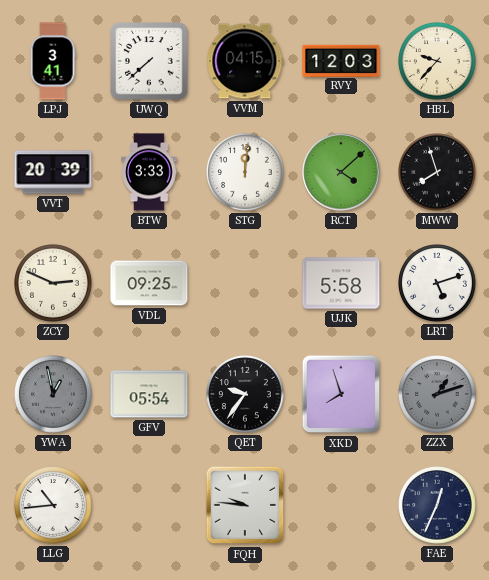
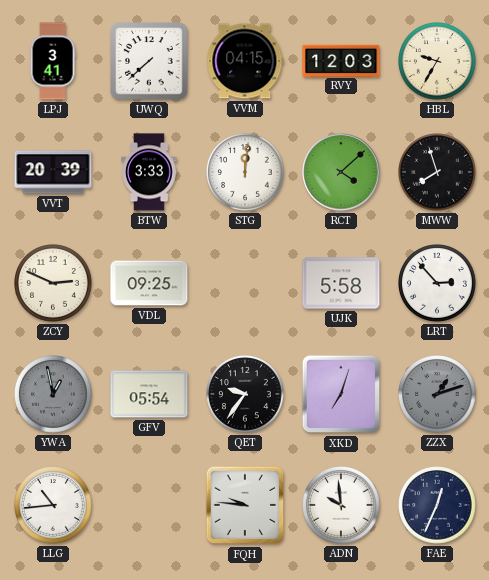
HBL: 9:37 -> 9:35
LRT: 5:12 -> 2:53
XKD: 7:57 -> 7:03
ADN: none -> 9:59
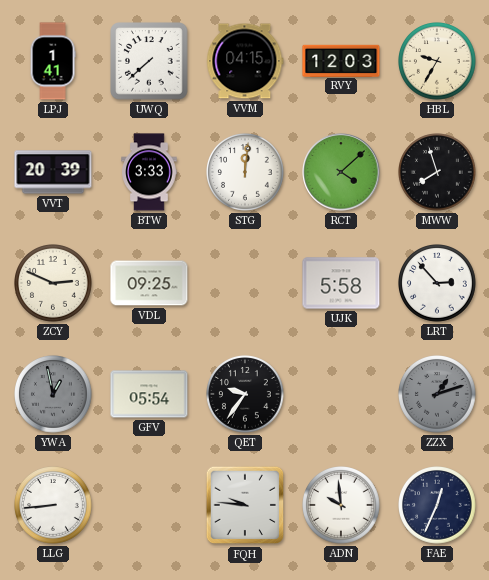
LPJ: 3:41 -> 1:41
XKD: 7:03 -> none
LLG: 10:44 -> 8:44
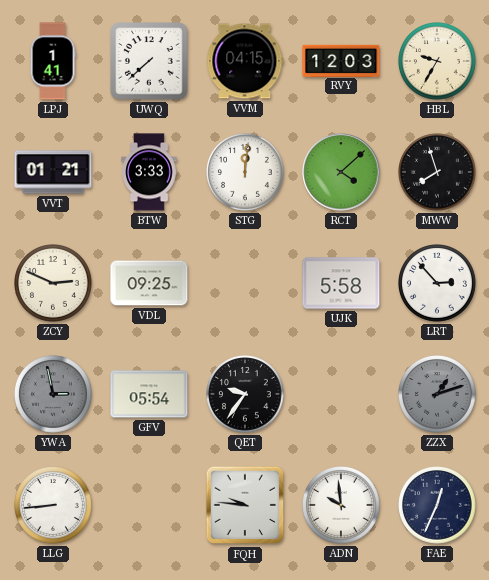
VVT: 20:39 -> 01:21
YWA: 12:58 -> 2:58
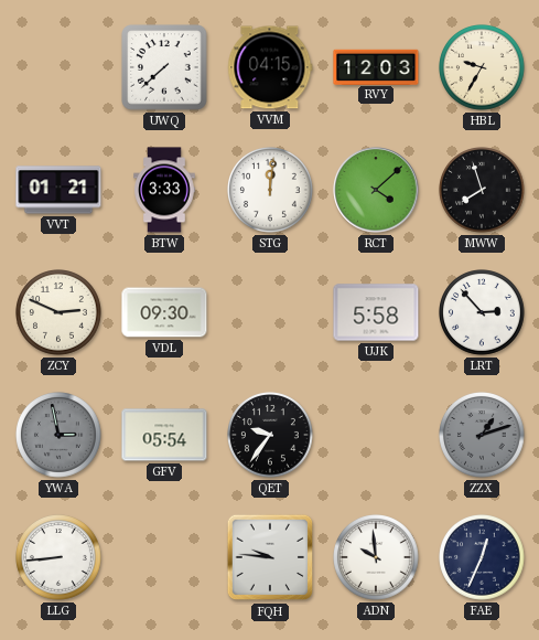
LPJ: 1:41 -> none
VDL: 09:25 -> 09:30
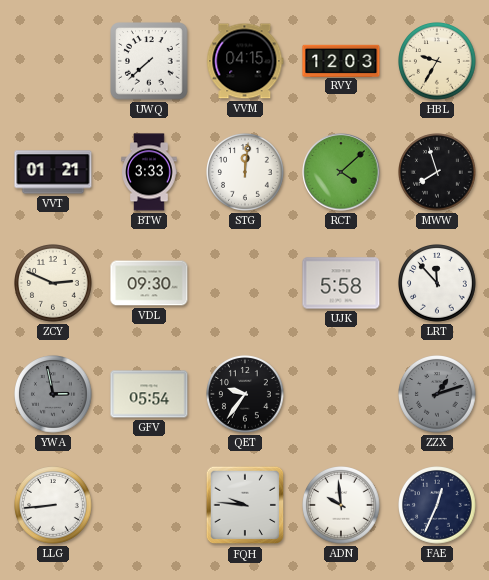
LRT: 2:53 -> 11:53
